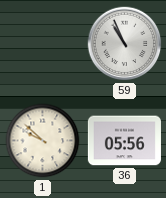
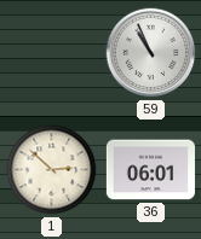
1: 9:52 -> 2:52
36: 05:56 -> 06:01
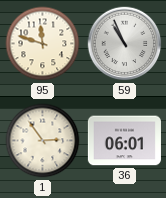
95: none -> 11:48
1: 2:52 -> 2:54
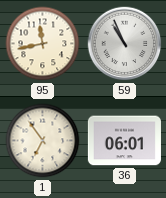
95: 11:48 -> 11:43
1: 2:54 -> 6:54
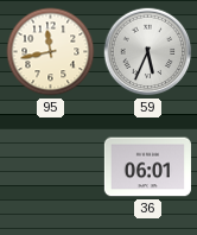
59: 10:56 -> 5:34
1: 6:54 -> none
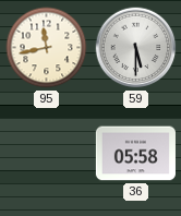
59: 5:34 -> 5:30
36: 06:01 -> 05:58
